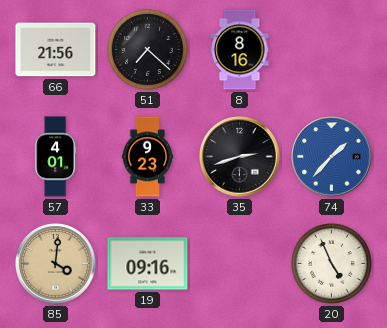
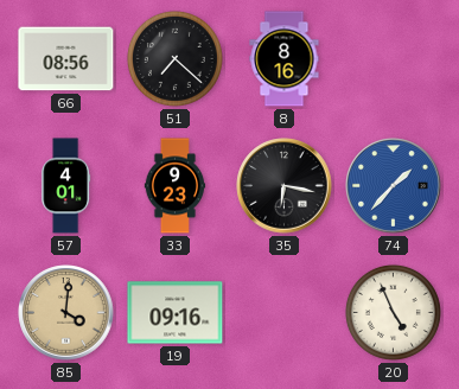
66: 21:56 -> 08:56
35: 2:42 -> 6:17
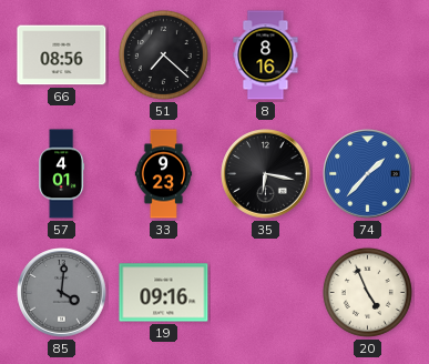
85 dial: champagne -> grey
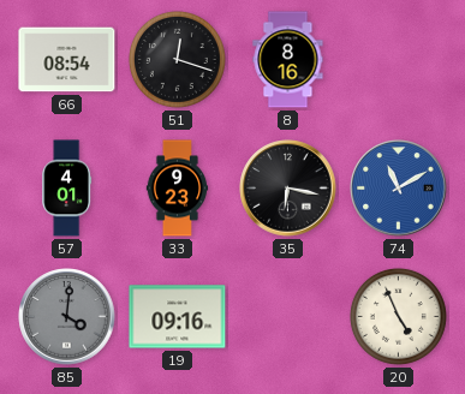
66: 08:56 -> 08:54
51: 7:22 -> 12:18
74: 1:37 -> 11:10
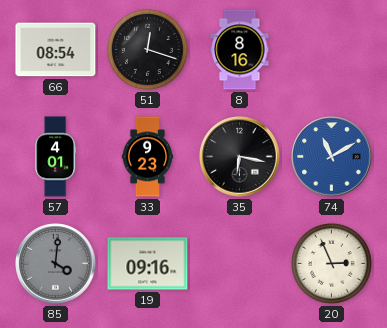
20: 4:56 -> 2:56
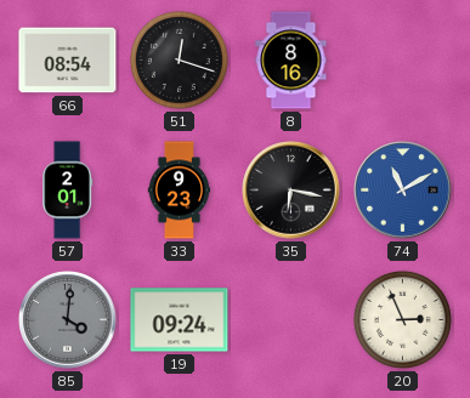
57: 4:01 -> 2:01
19: 09:16 -> 09:24
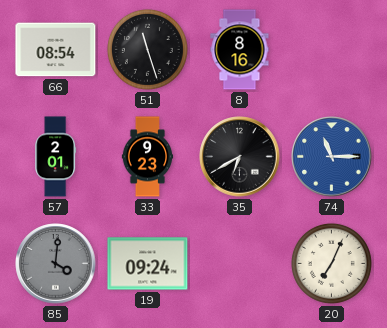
51: 12:18 -> 11:27
35: 6:17 -> 6:40
74: 11:10 -> 11:15
20: 2:56 -> 7:04
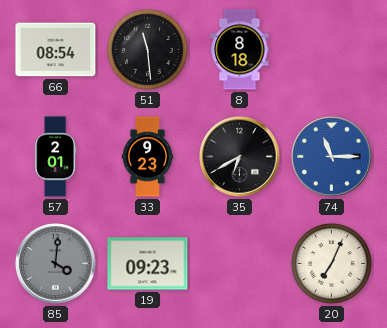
51: 11:27 -> 11:29
8: 8:16 -> 8:18
19: 09:24 -> 09:23
